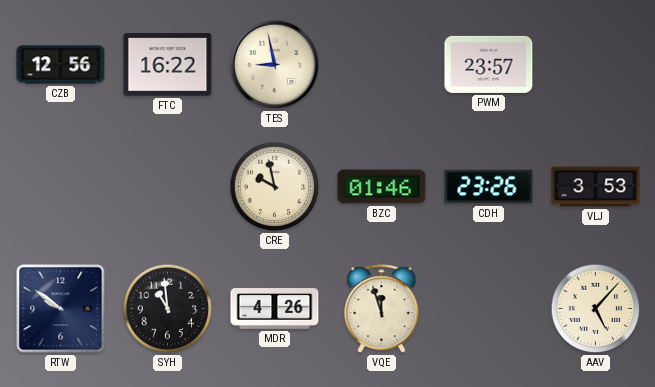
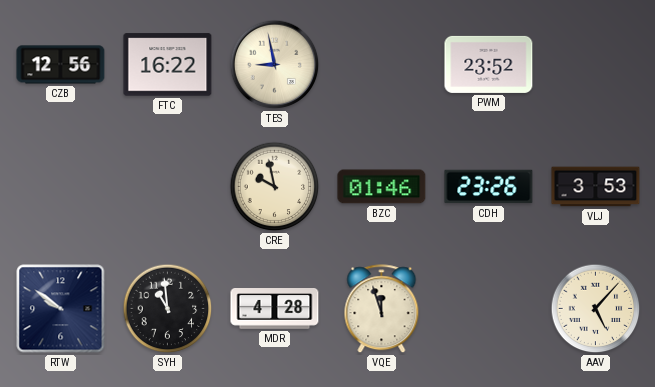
PWM: 23:57 -> 23:52
MDR: 4:26 -> 4:28
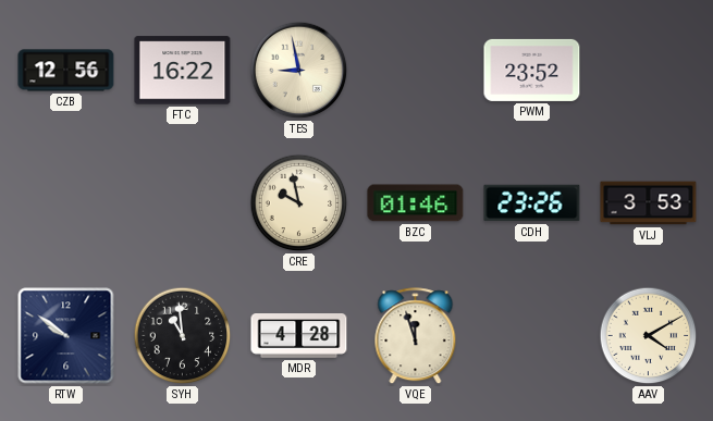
AAV: 5:07 -> 4:10
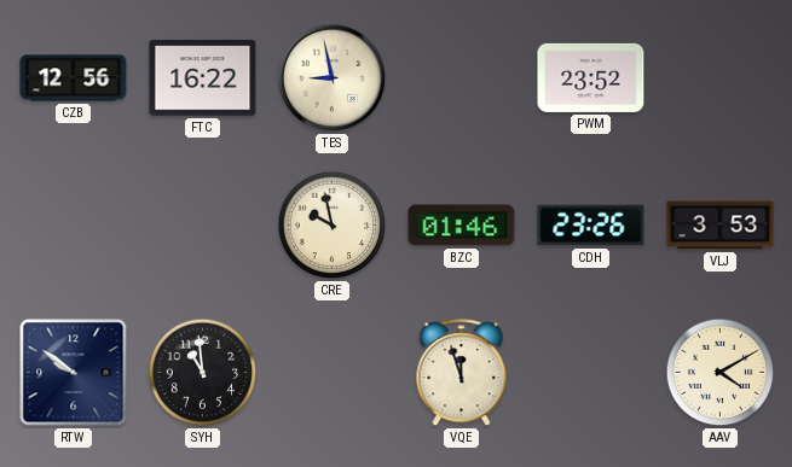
MDR: 4:28 -> none
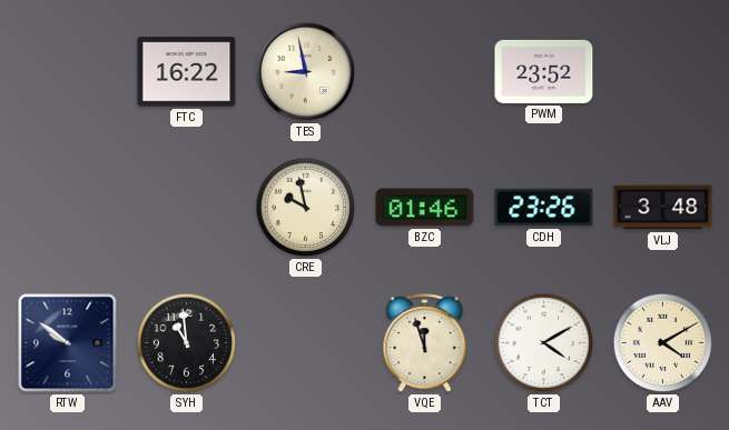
CZB: 12:56 -> none
VLJ: 3:53 -> 3:48
TCT: none -> 4:10
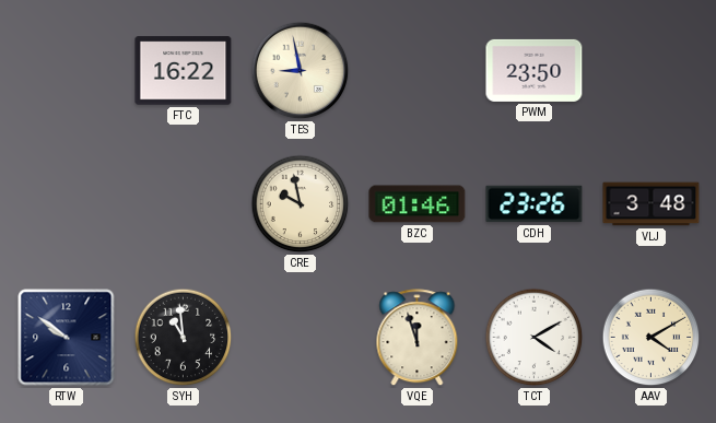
PWM: 23:52 -> 23:50
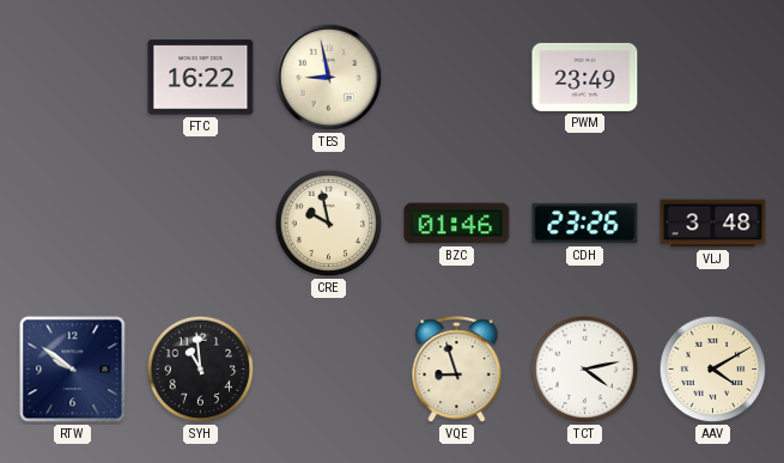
PWM: 23:50 -> 23:49
VQE: 11:57 -> 8:57
TCT: 4:10 -> 4:13
